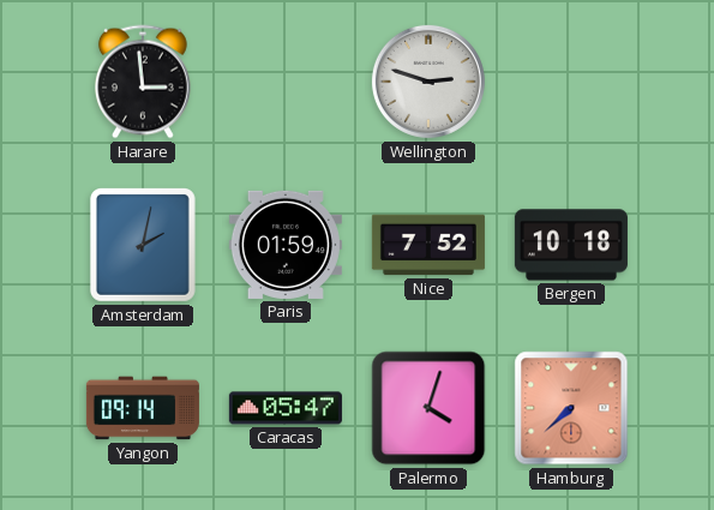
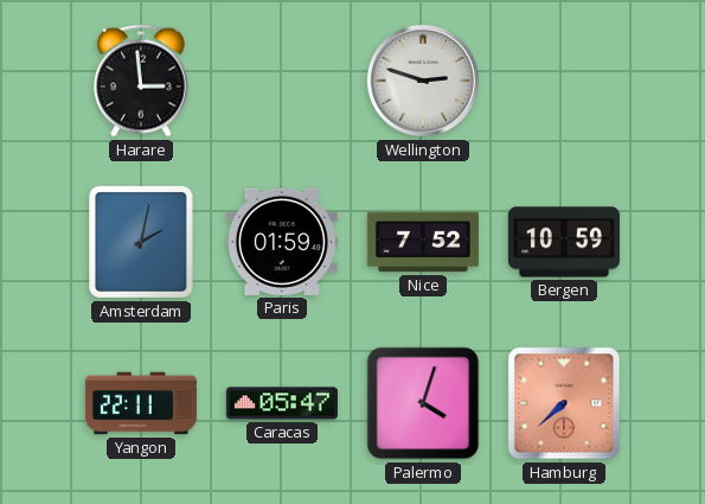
Bergen: 10:18 -> 10:59
Yangon: 09:14 -> 22:11
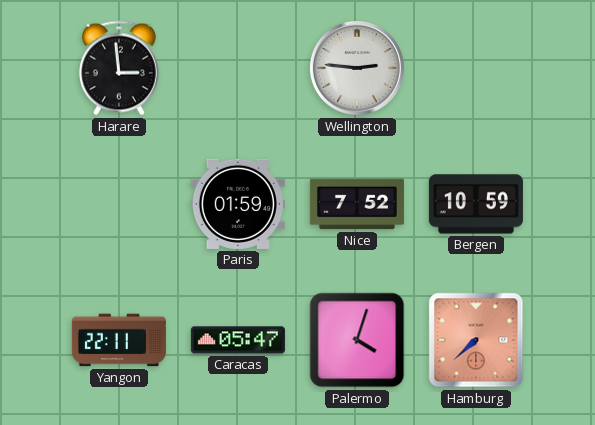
Wellington: 2:48 -> 2:46
Amsterdam: 2:02 -> none
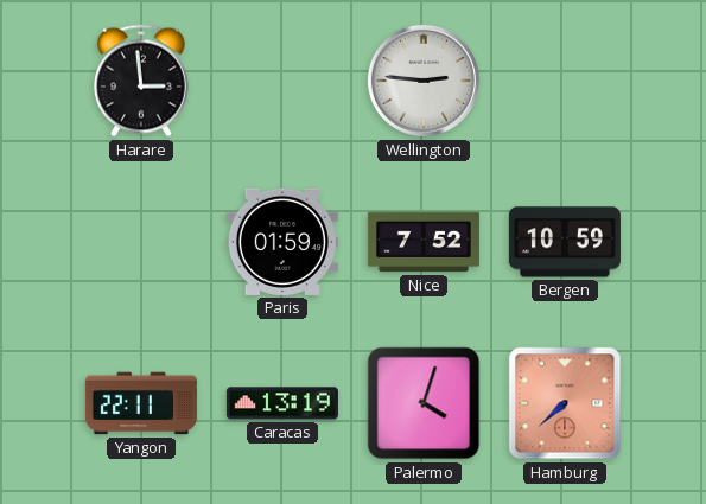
Caracas: 05:47 -> 13:19
